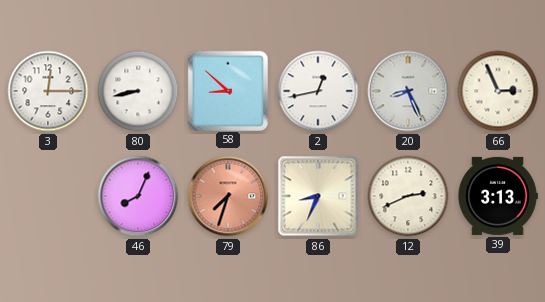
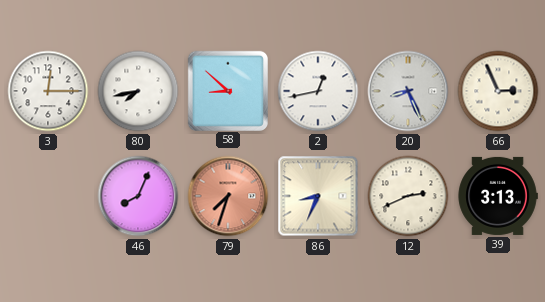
80: 8:43 -> 7:43
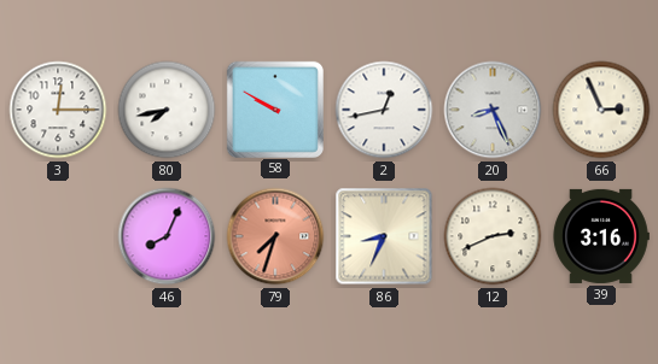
58: 8:52 -> 9:50
39: 3:13 -> 3:16
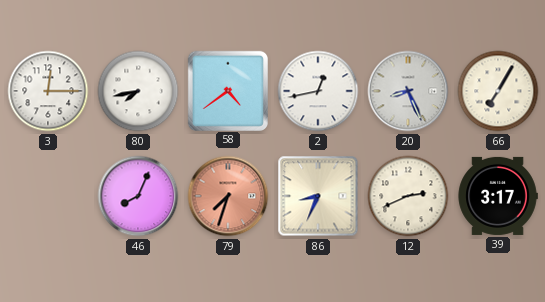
58: 9:50 -> 4:39
66: 2:56 -> 7:05
39: 3:16 -> 3:17
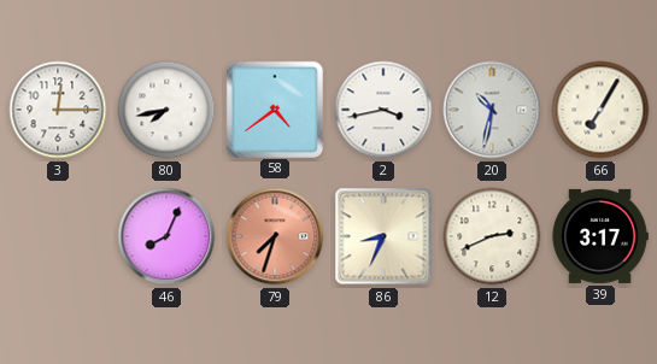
2: 12:43 -> 3:43
20: 8:26 -> 10:32
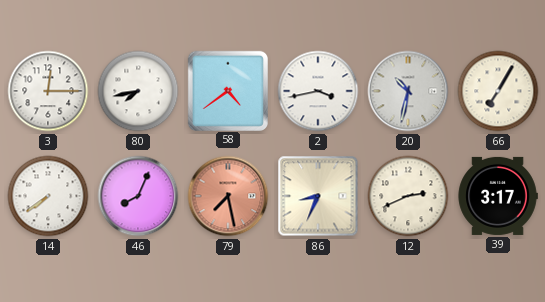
14: none -> 7:39
79: 7:33 -> 7:28
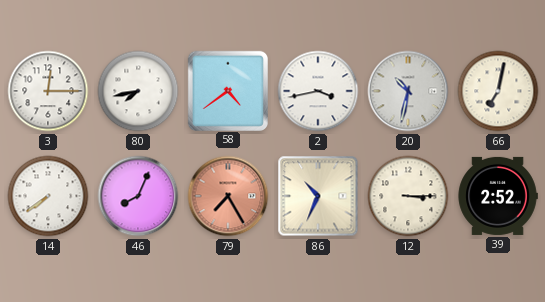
66: 7:05 -> 7:02
79: 7:28 -> 7:25
86: 8:34 -> 10:34
12: 2:41 -> 3:15
39: 3:17 -> 2:52
